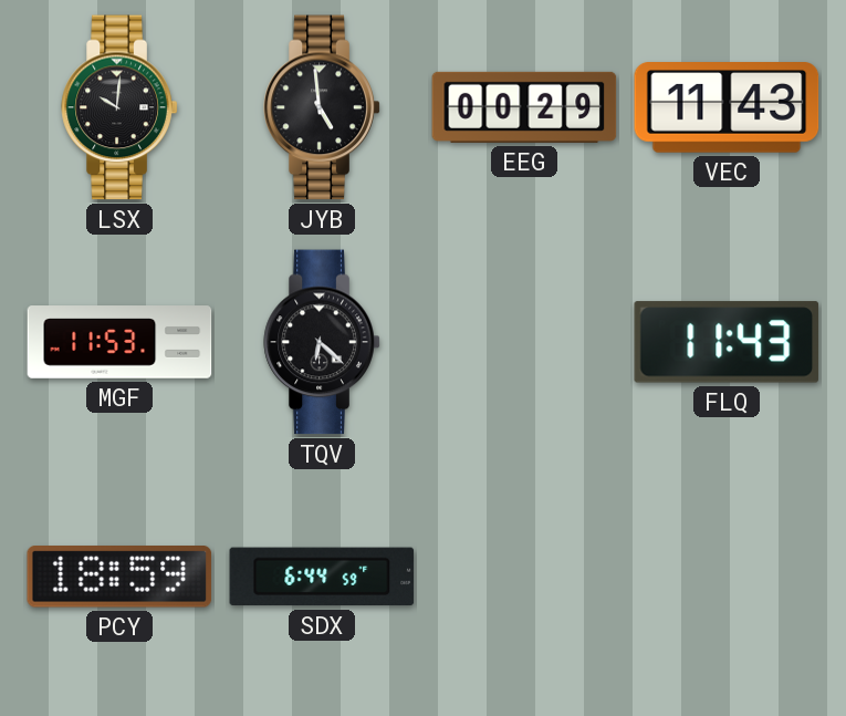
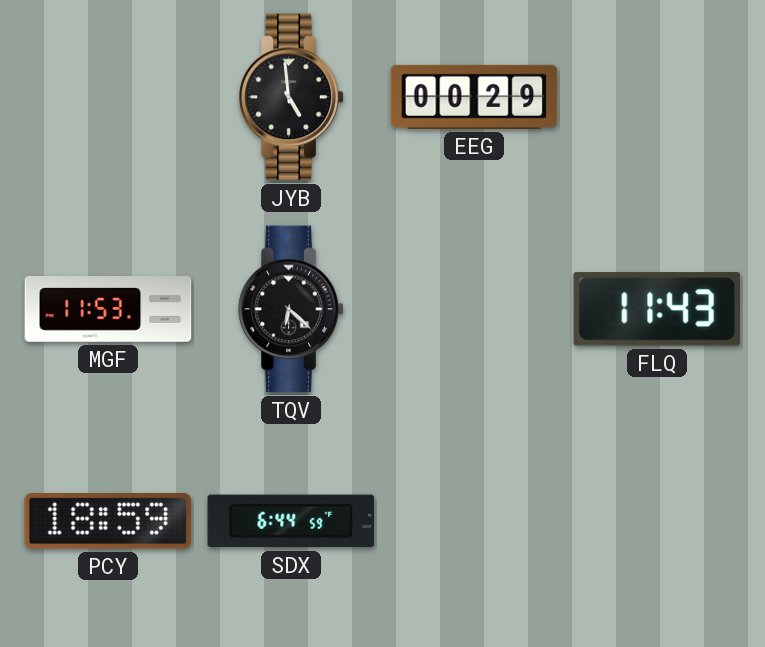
LSX: 10:01 -> none
VEC: 11:43 -> none
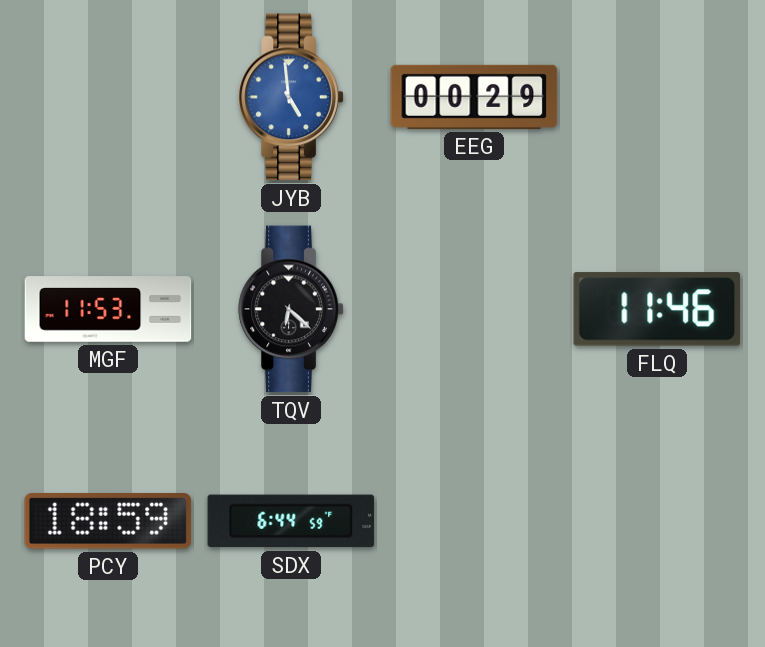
JYB dial: black -> blue
FLQ: 11:43 -> 11:46
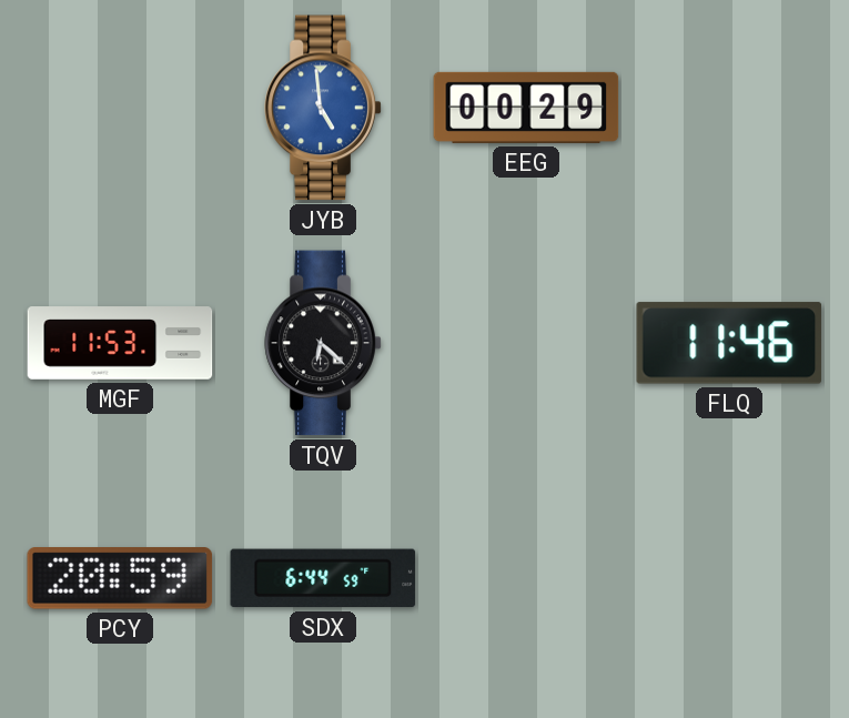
PCY: 18:59 -> 20:59
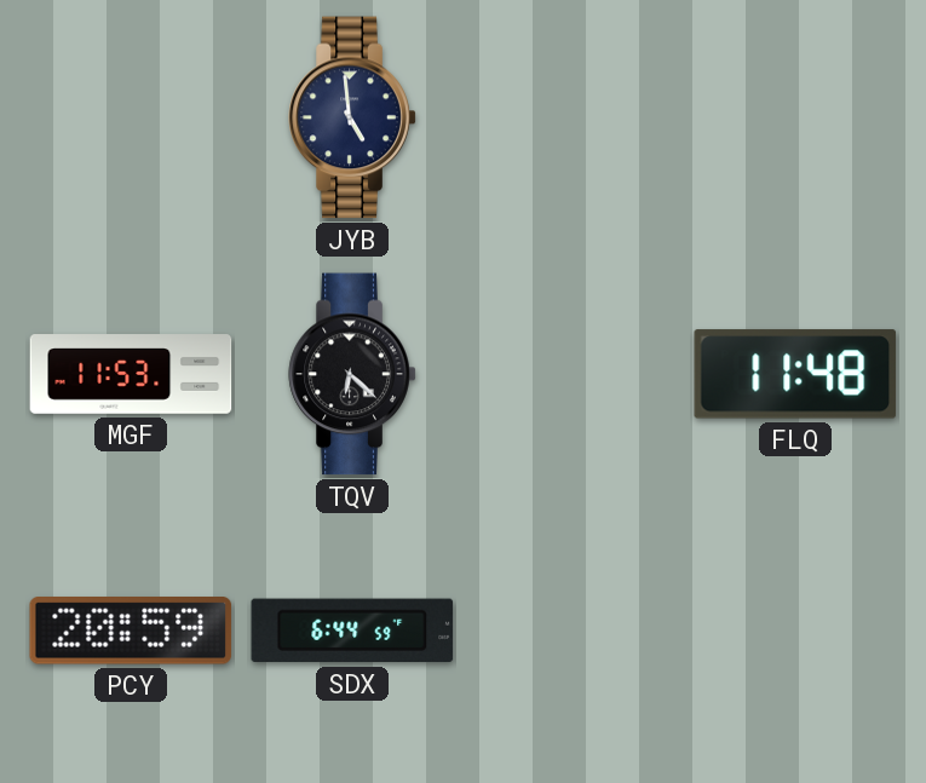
JYB dial: blue -> navy
EEG: 00:29 -> none
FLQ: 11:46 -> 11:48
